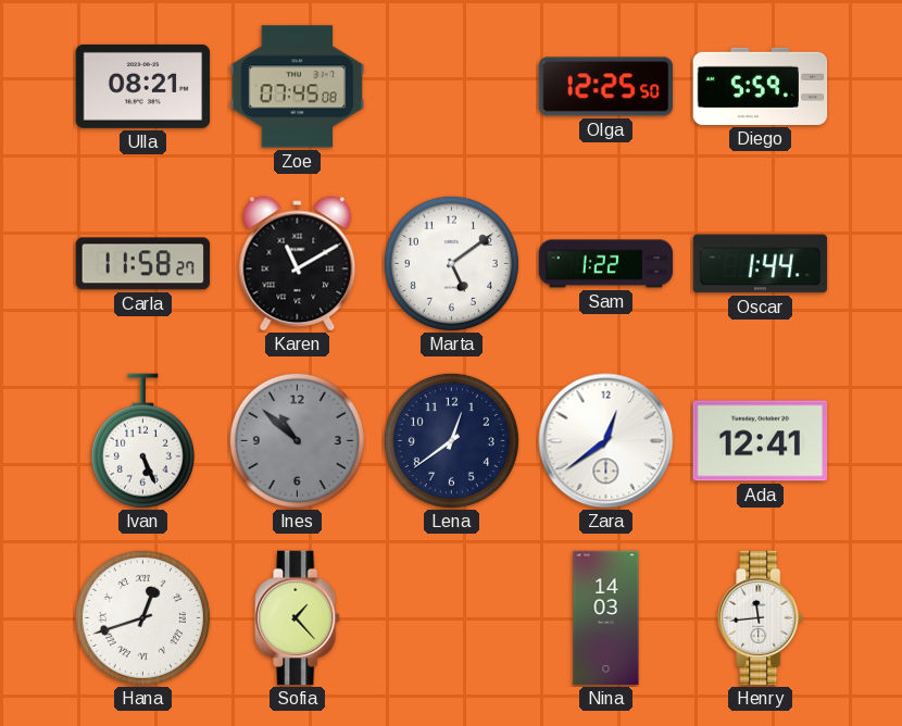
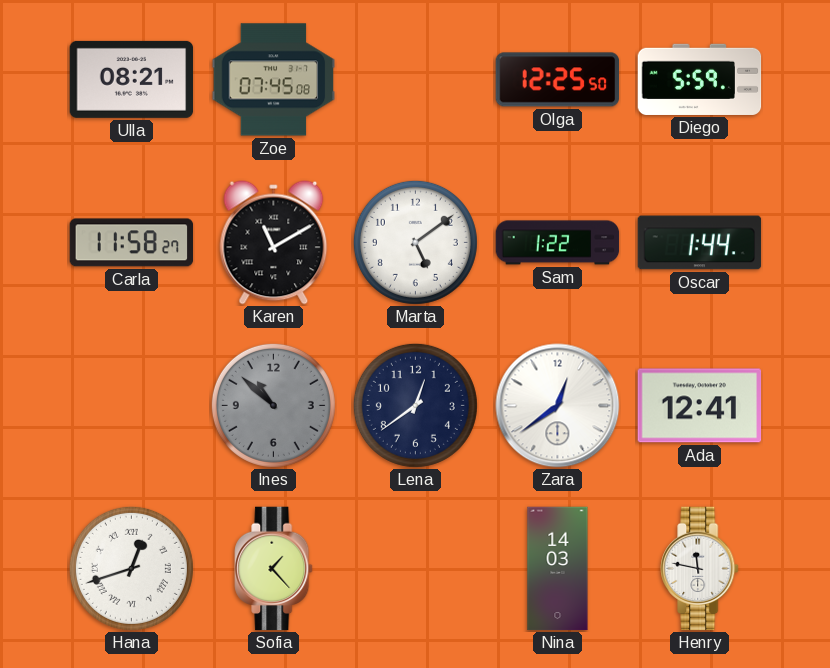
Ivan: 5:26 -> none
Henry: 11:44 -> 11:47
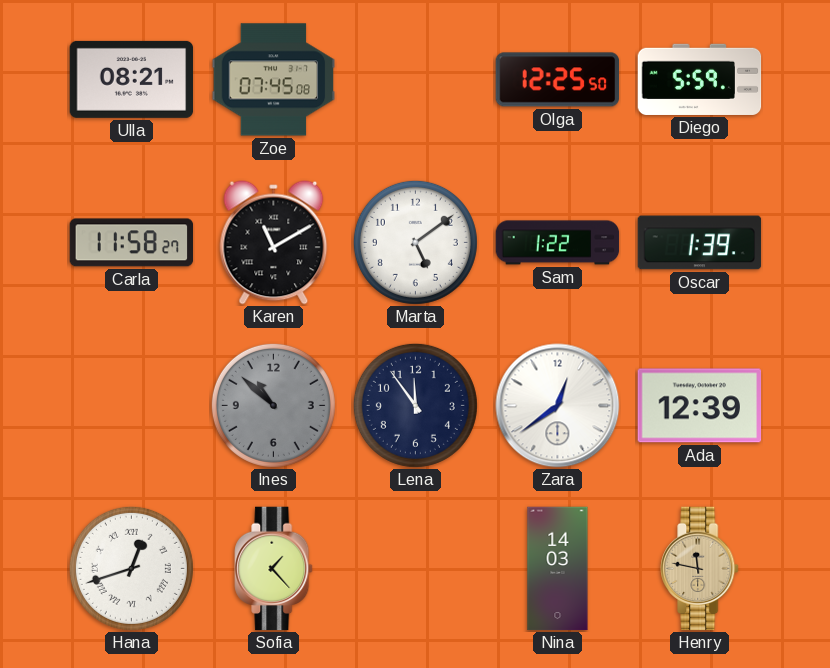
Oscar: 1:44 -> 1:39
Lena: 12:39 -> 11:54
Ada: 12:41 -> 12:39
Henry dial: white -> champagne
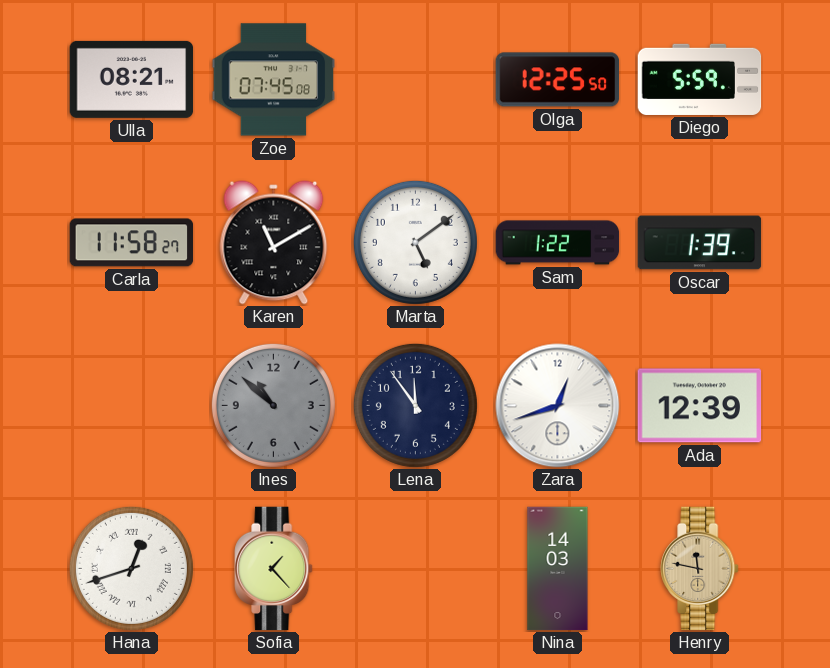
Zara: 12:39 -> 12:42
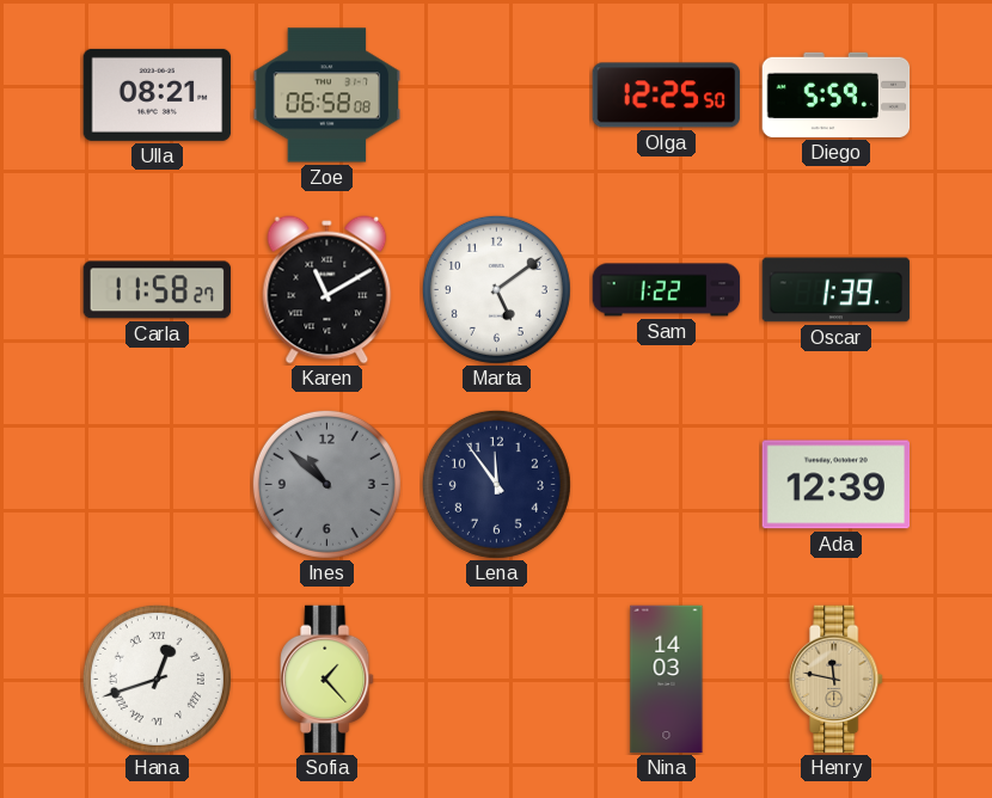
Zoe: 07:45 -> 06:58
Zara: 12:42 -> none
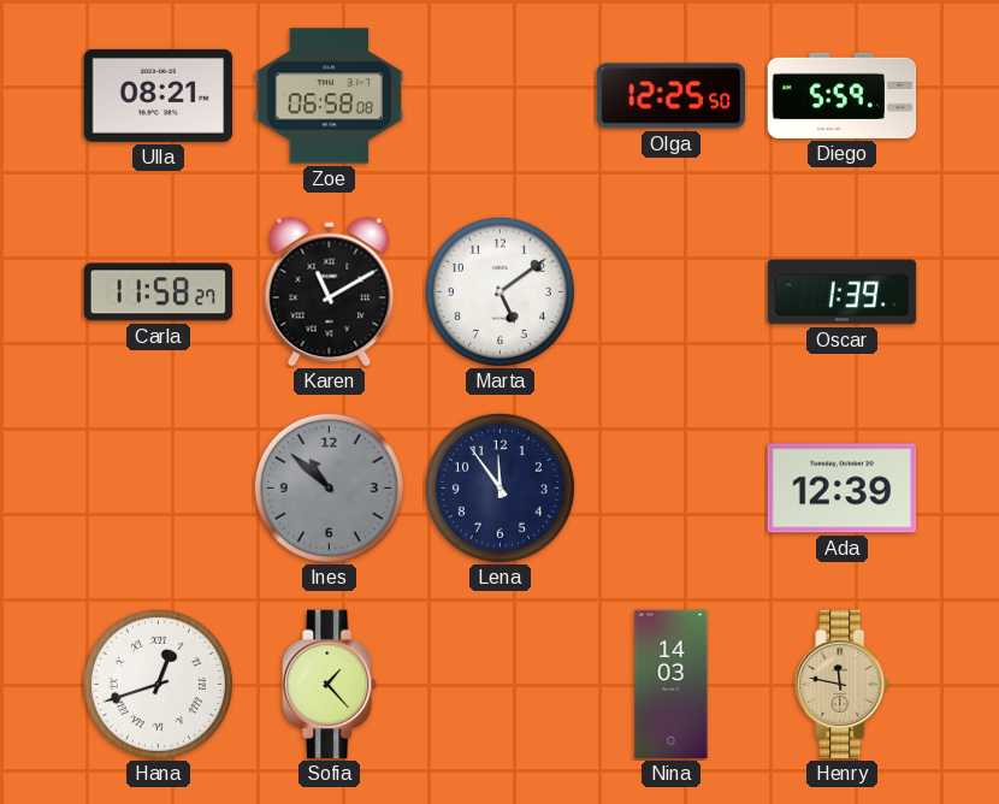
Sam: 1:22 -> none
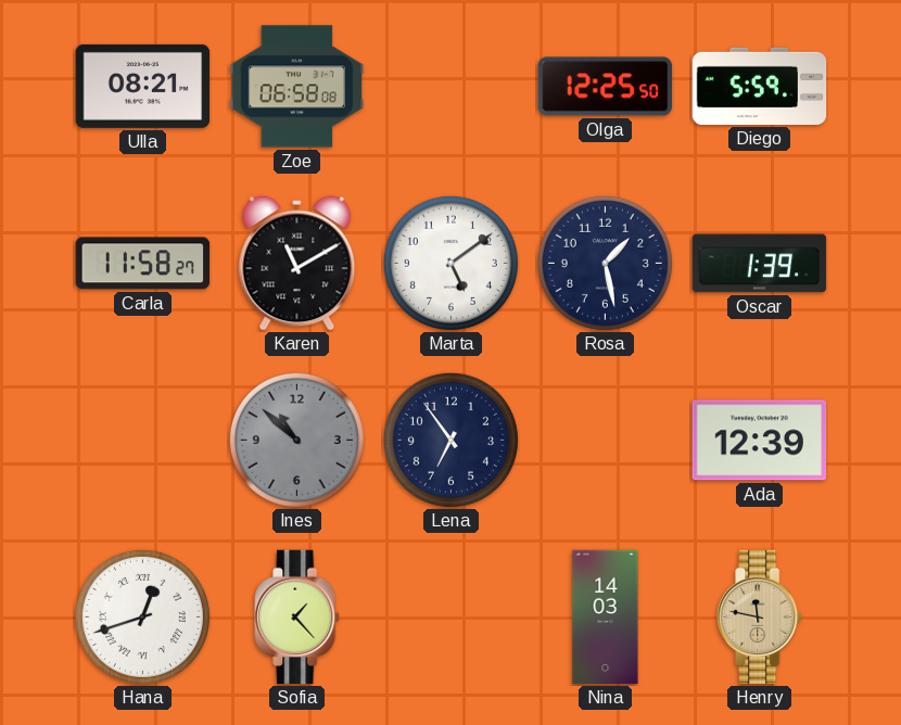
Rosa: none -> 1:28
Lena: 11:54 -> 6:54
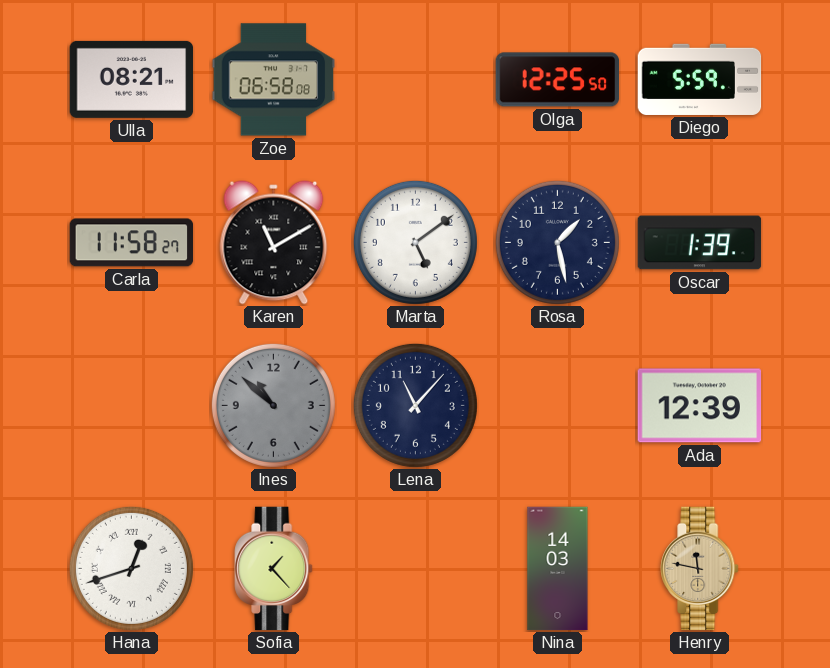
Lena: 6:54 -> 11:07
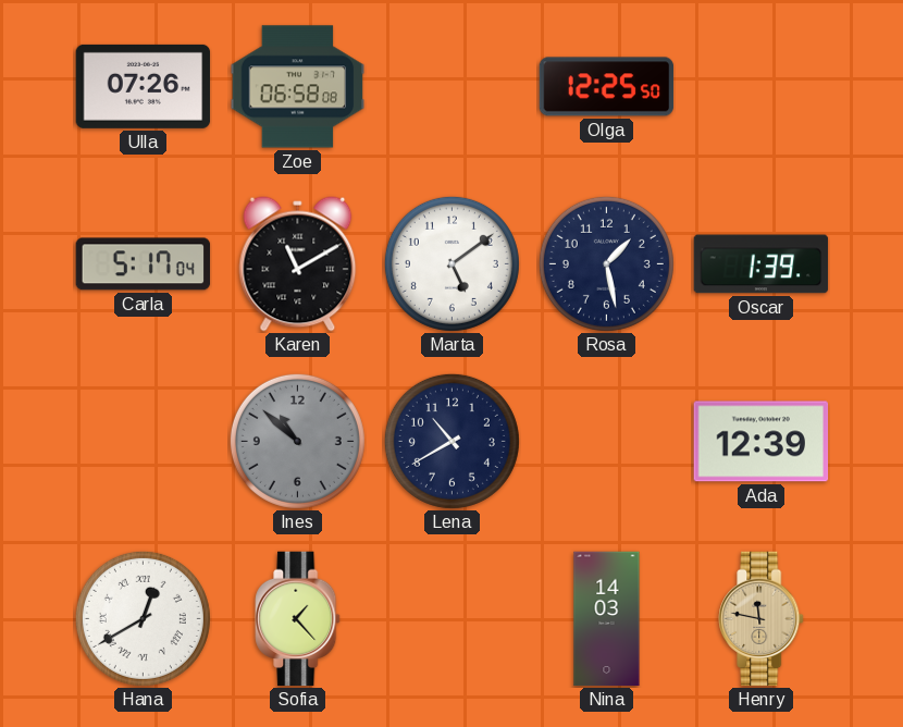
Ulla: 08:21 -> 07:26
Diego: 5:59 -> none
Carla: 11:58 -> 5:17
Lena: 11:07 -> 10:40
Hana: 12:42 -> 12:40
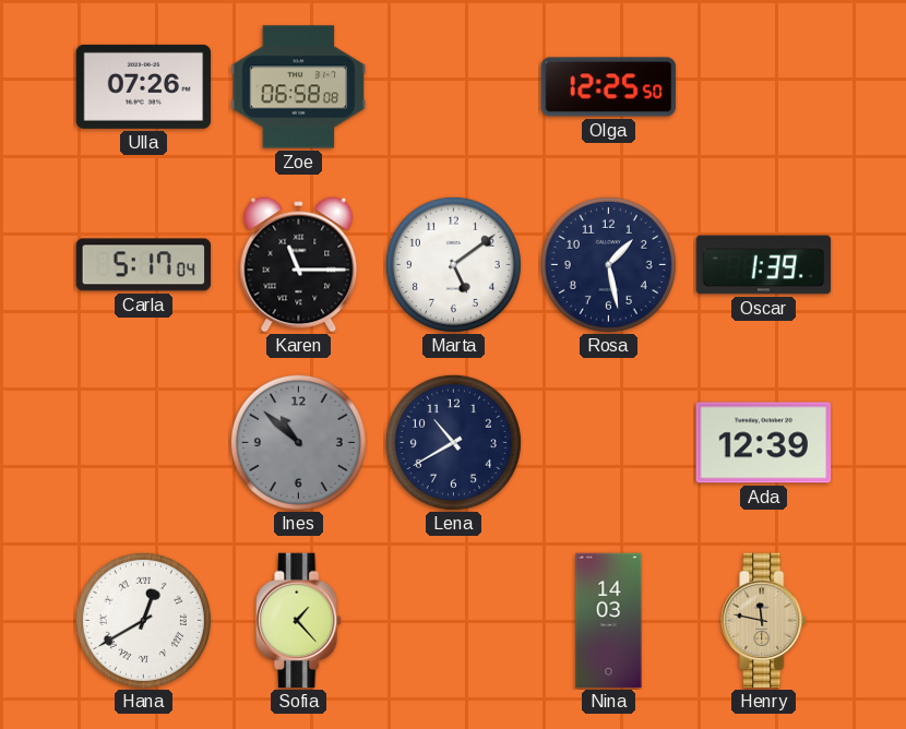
Karen: 11:10 -> 11:15
